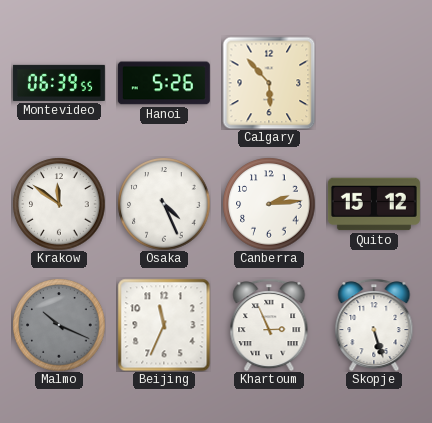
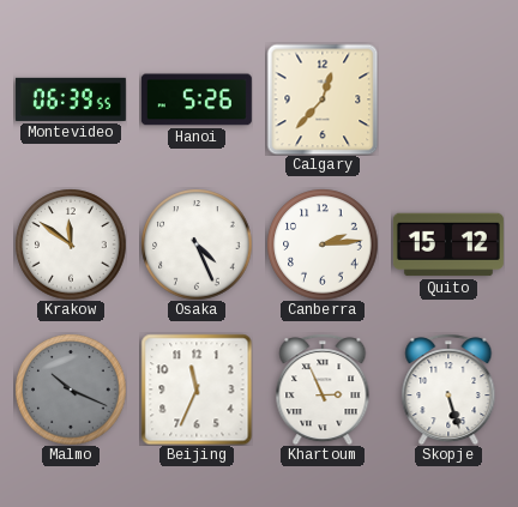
Calgary: 5:53 -> 12:37
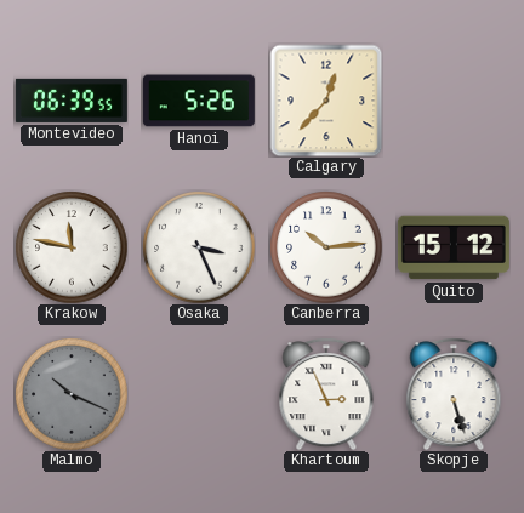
Krakow: 11:51 -> 11:47
Osaka: 4:26 -> 3:26
Canberra: 2:14 -> 10:14
Beijing: 11:34 -> none
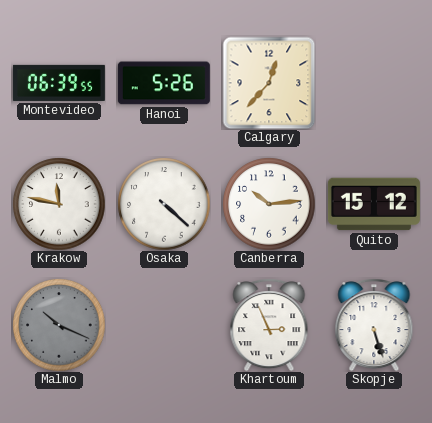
Osaka: 3:26 -> 4:22
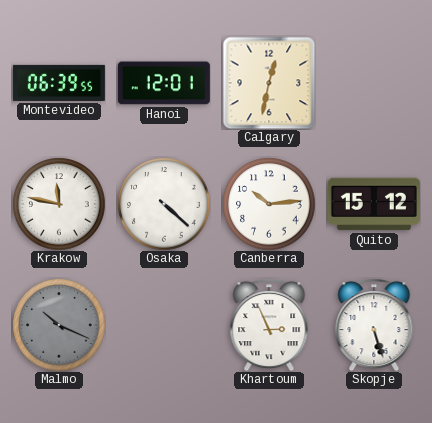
Hanoi: 5:26 -> 12:01
Calgary: 12:37 -> 12:32
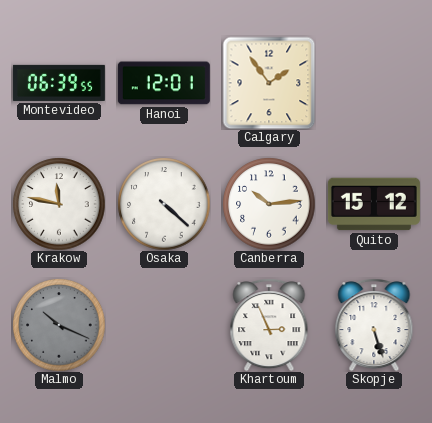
Calgary: 12:32 -> 1:54
